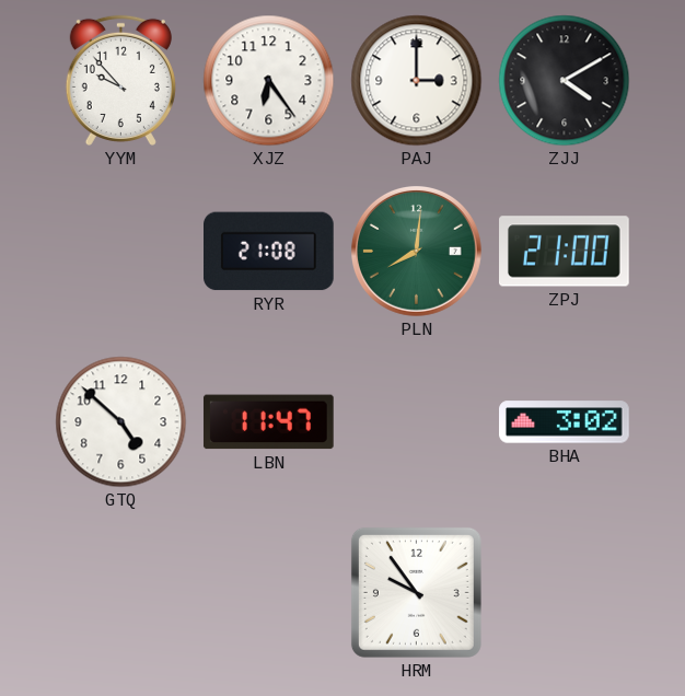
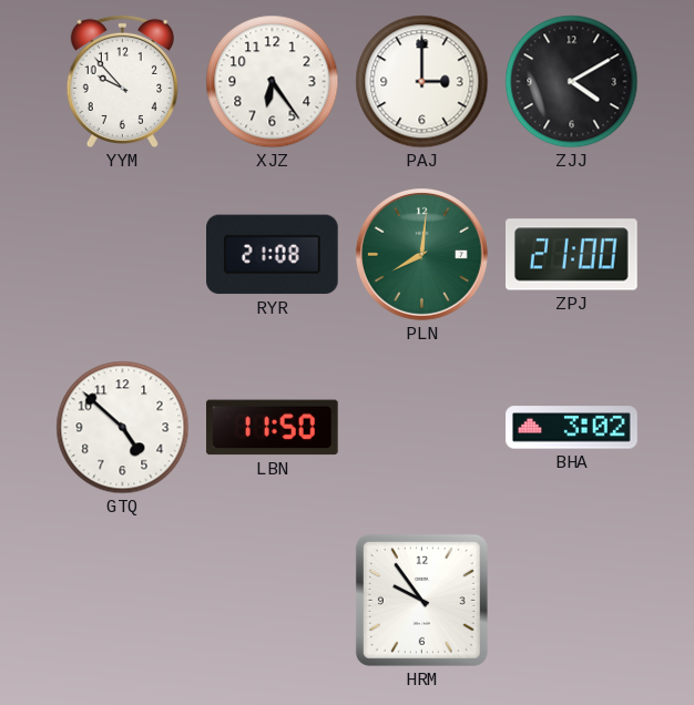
LBN: 11:47 -> 11:50
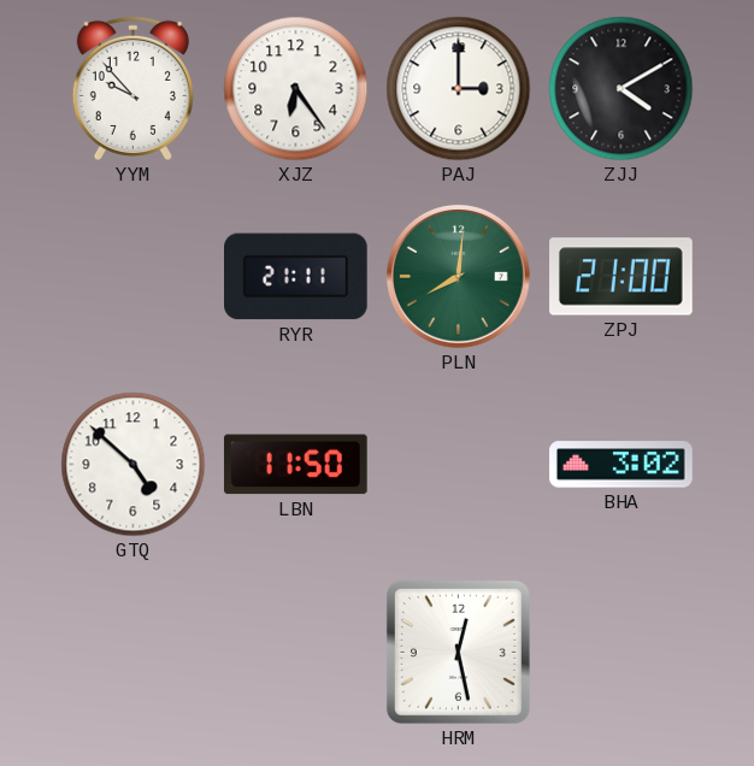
RYR: 21:08 -> 21:11
HRM: 9:54 -> 12:28
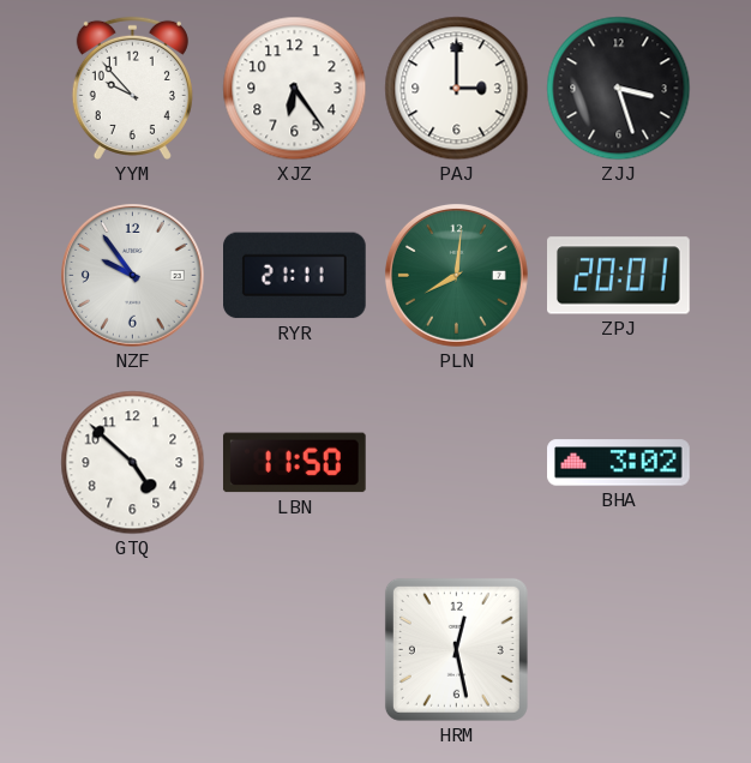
ZJJ: 4:10 -> 3:27
NZF: none -> 9:54
ZPJ: 21:00 -> 20:01
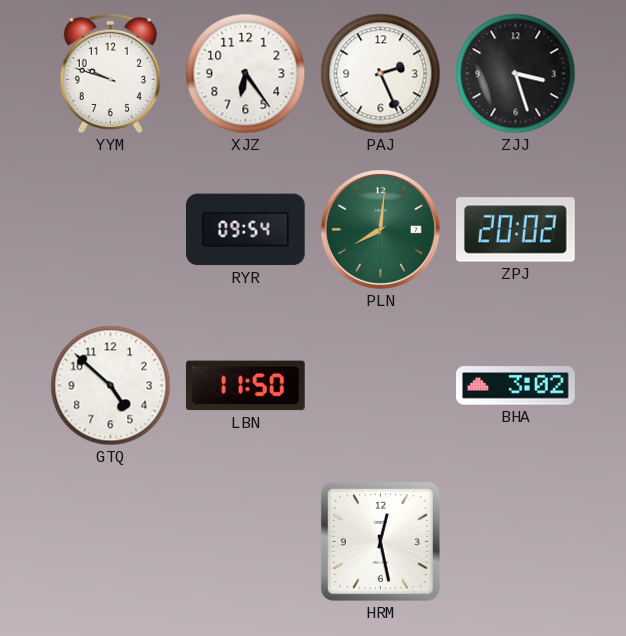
YYM: 9:53 -> 9:48
PAJ: 3:00 -> 2:26
NZF: 9:54 -> none
RYR: 21:11 -> 09:54
ZPJ: 20:01 -> 20:02
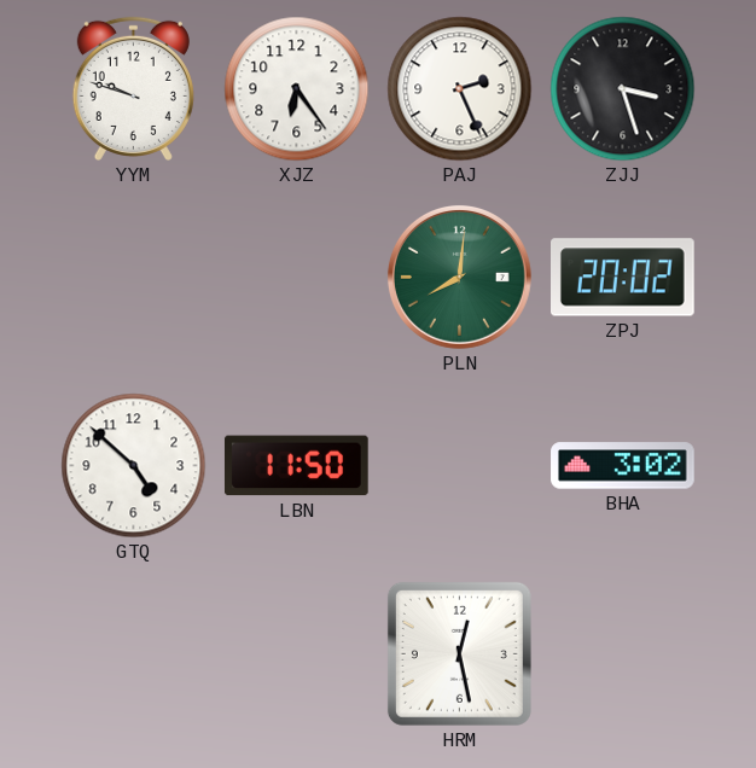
RYR: 09:54 -> none
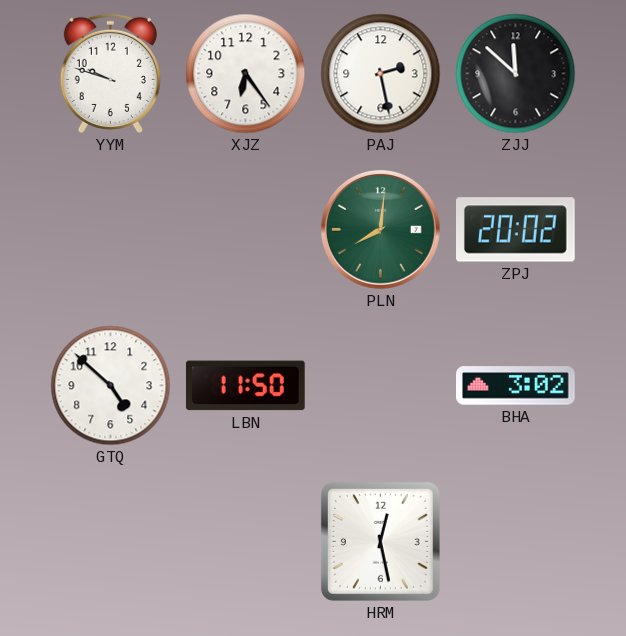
PAJ: 2:26 -> 2:28
ZJJ: 3:27 -> 11:52
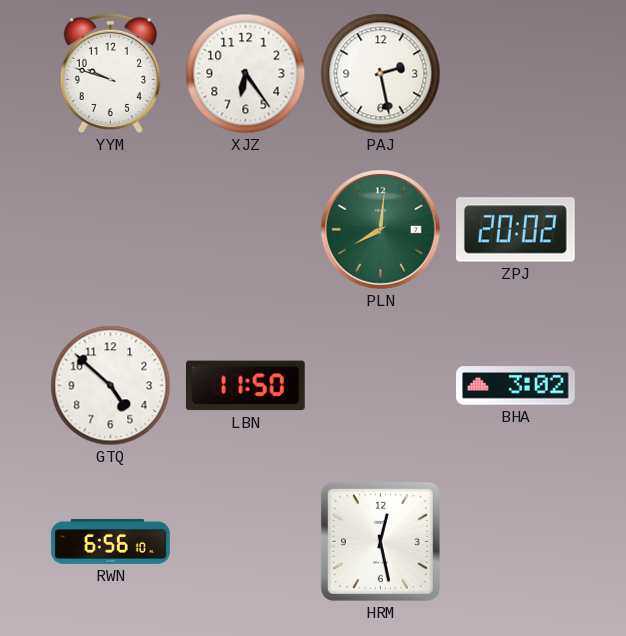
ZJJ: 11:52 -> none
RWN: none -> 6:56
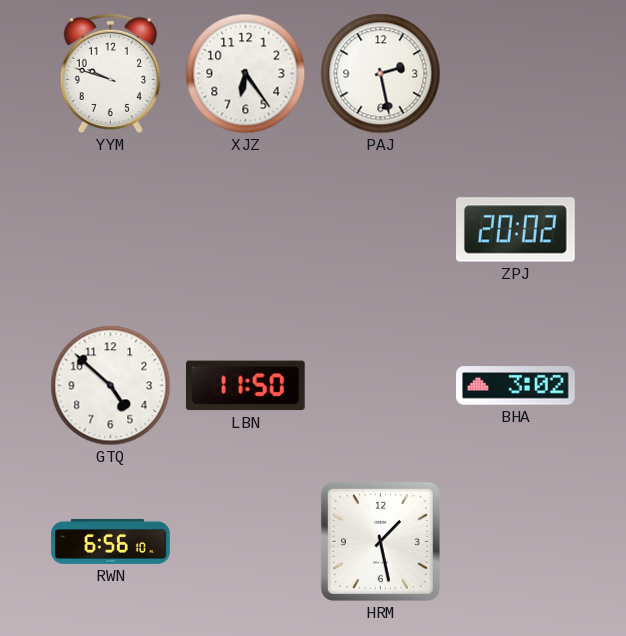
PLN: 8:01 -> none
HRM: 12:28 -> 1:28
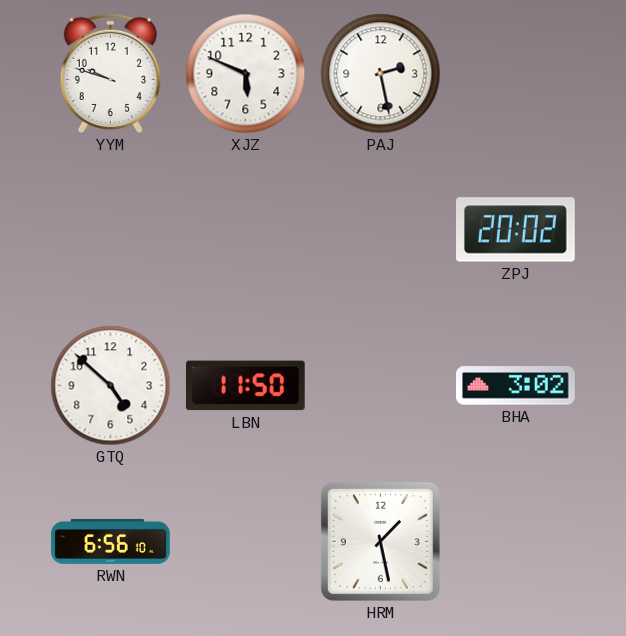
XJZ: 6:24 -> 5:49
